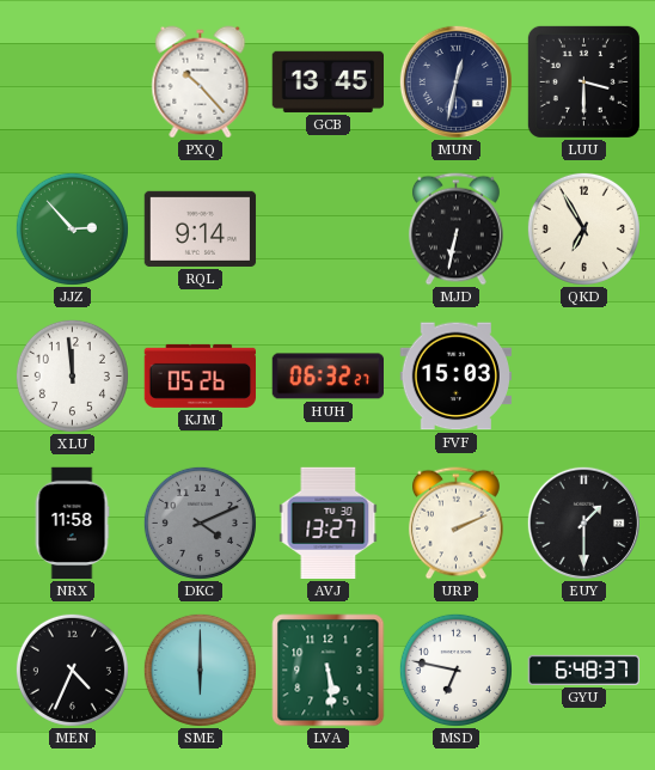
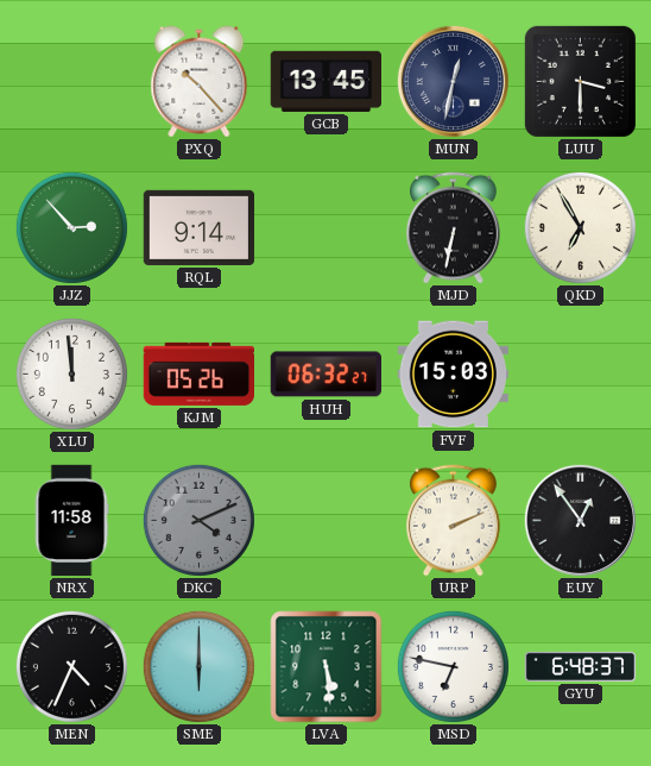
AVJ: 13:27 -> none
EUY: 1:30 -> 12:54
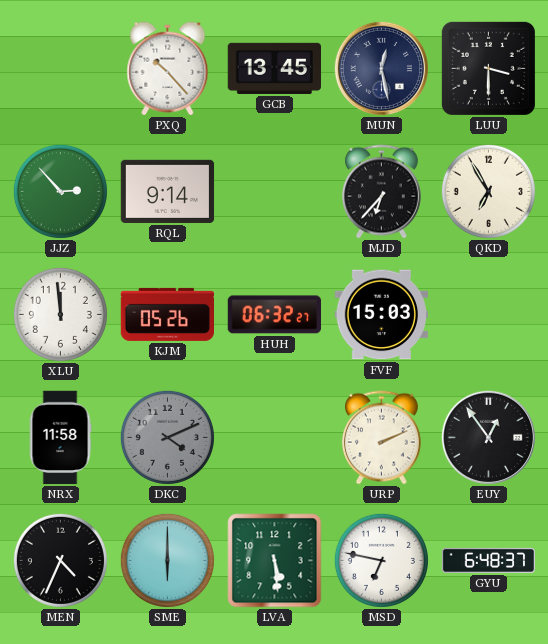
MUN: 12:32 -> 12:28
MJD: 6:32 -> 6:37
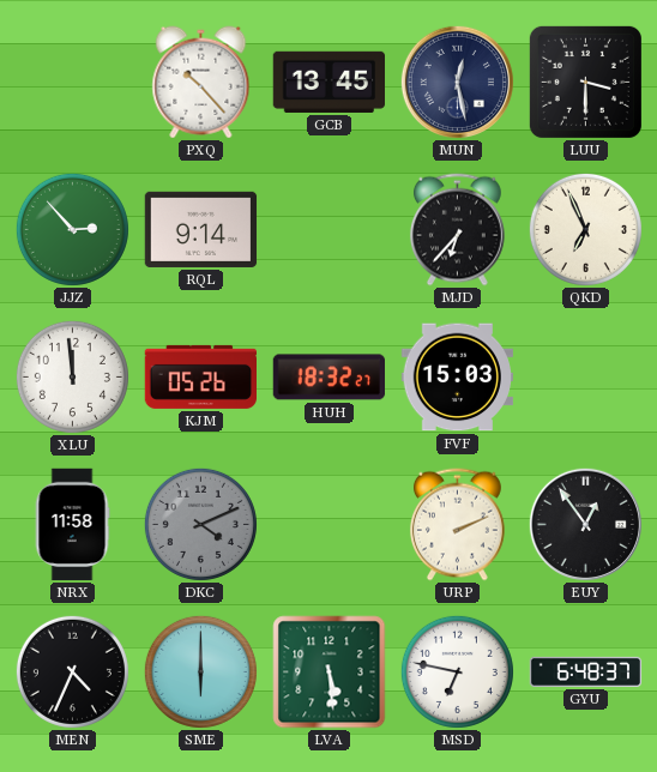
QKD: 6:55 -> 6:56
HUH: 06:32 -> 18:32
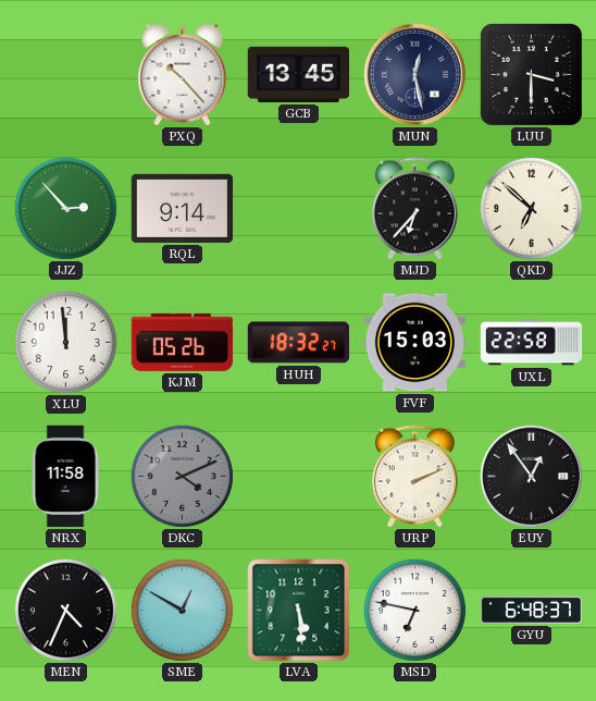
QKD: 6:56 -> 6:52
UXL: none -> 22:58
SME: 6:00 -> 12:50
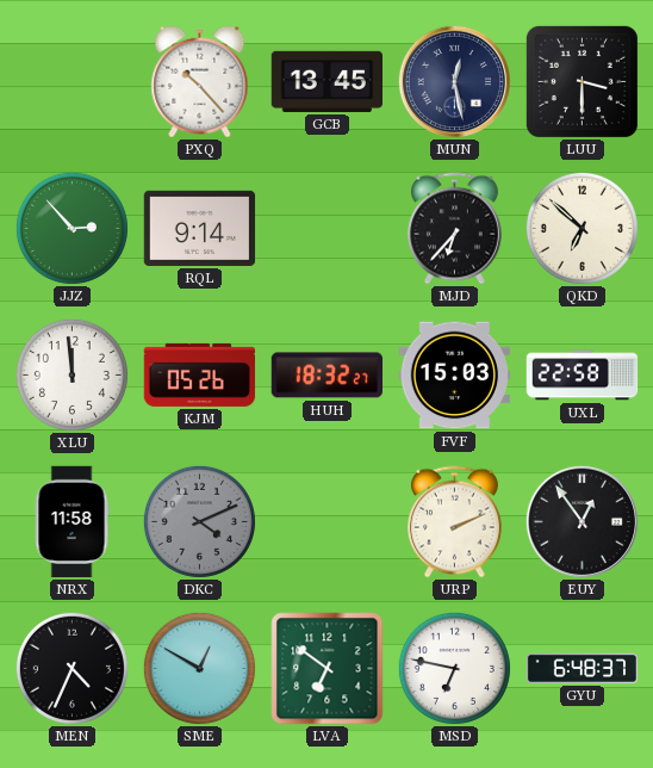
LVA: 5:29 -> 6:51
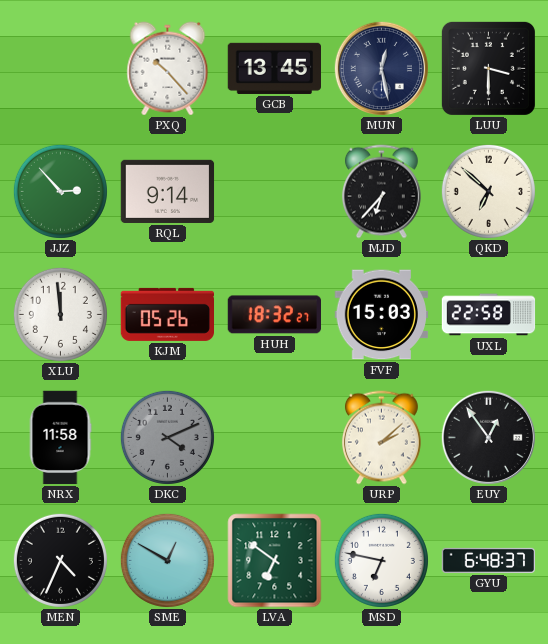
URP: 2:11 -> 2:08
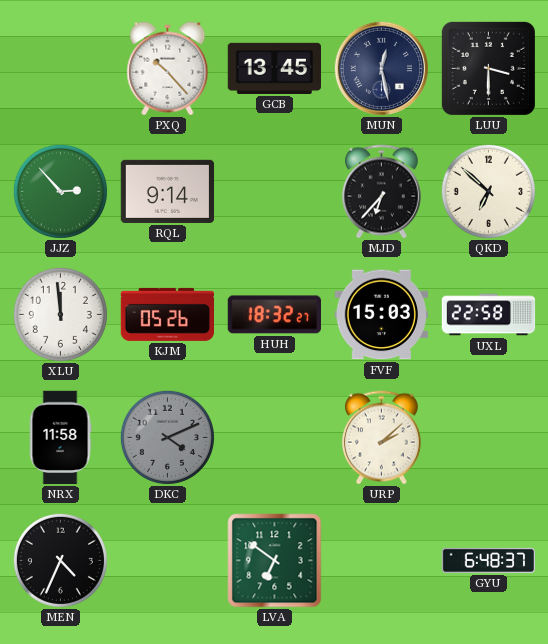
EUY: 12:54 -> none
SME: 12:50 -> none
MSD: 6:47 -> none
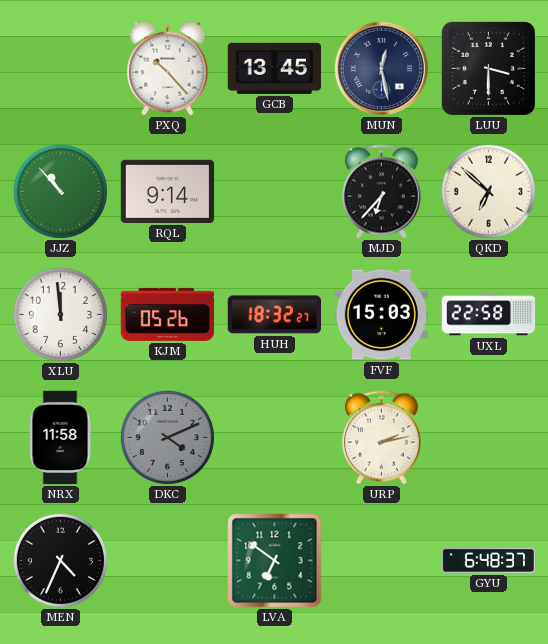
JJZ: 2:53 -> 10:53
URP: 2:08 -> 2:13
